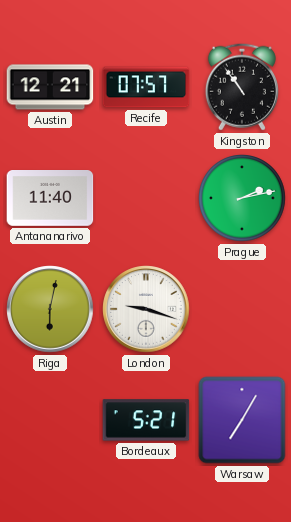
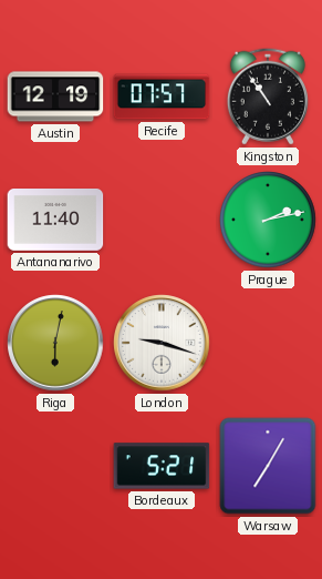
Austin: 12:21 -> 12:19
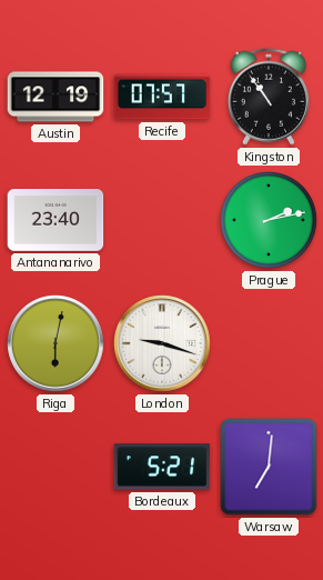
Antananarivo: 11:40 -> 23:40
Warsaw: 7:05 -> 7:01
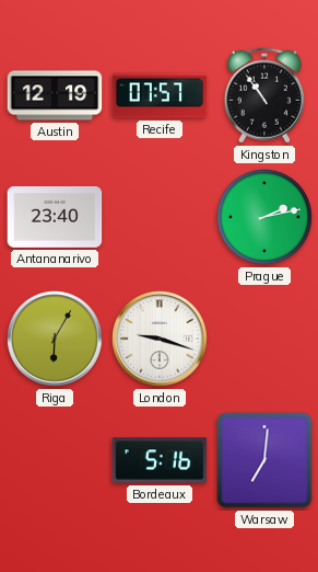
Riga: 6:02 -> 6:05
Bordeaux: 5:21 -> 5:16
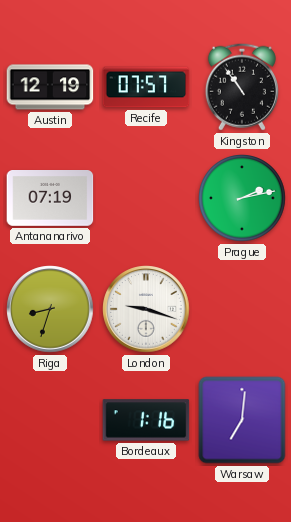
Antananarivo: 23:40 -> 07:19
Riga: 6:05 -> 8:33
Bordeaux: 5:16 -> 1:16
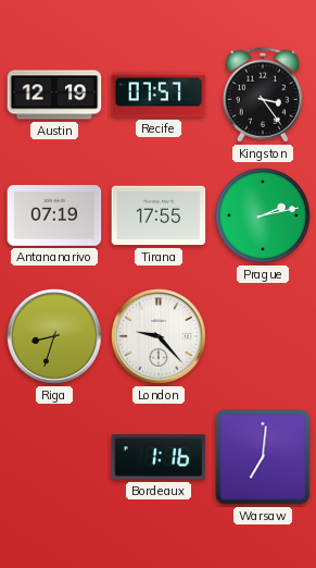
Kingston: 10:54 -> 3:24
Tirana: none -> 17:55
London: 9:18 -> 9:23
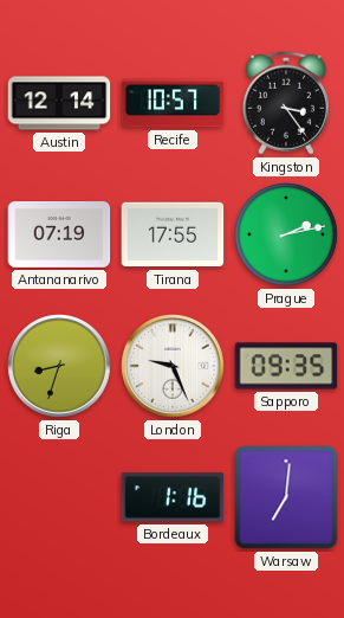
Austin: 12:19 -> 12:14
Recife: 07:57 -> 10:57
London: 9:23 -> 9:26
Sapporo: none -> 09:35
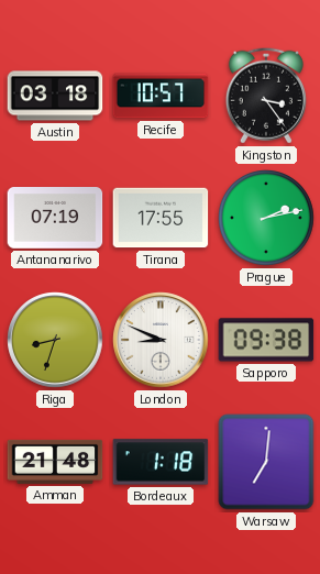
Austin: 12:14 -> 03:18
London: 9:26 -> 8:49
Sapporo: 09:35 -> 09:38
Amman: none -> 21:48
Bordeaux: 1:16 -> 1:18
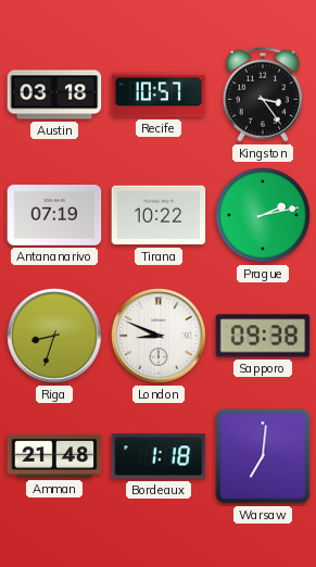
Tirana: 17:55 -> 10:22
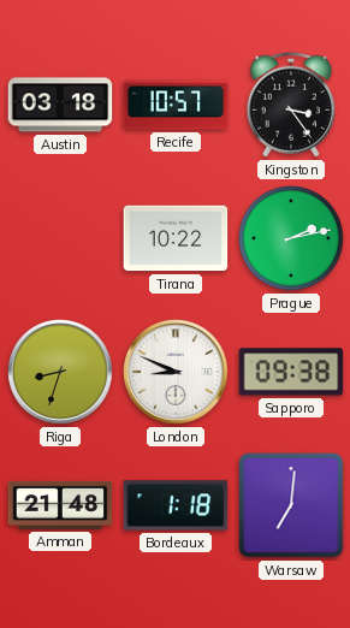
Antananarivo: 07:19 -> none
